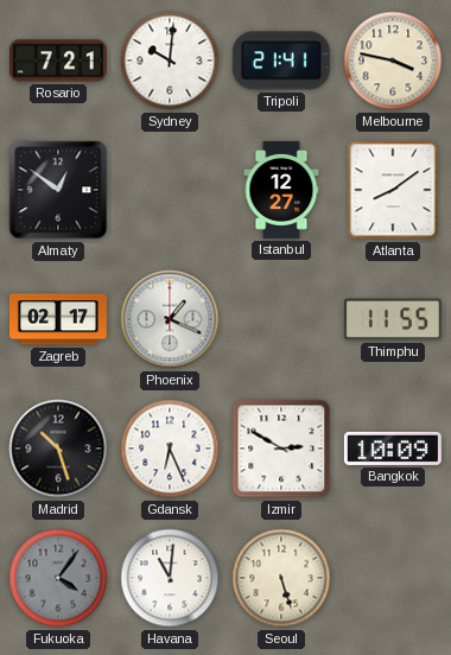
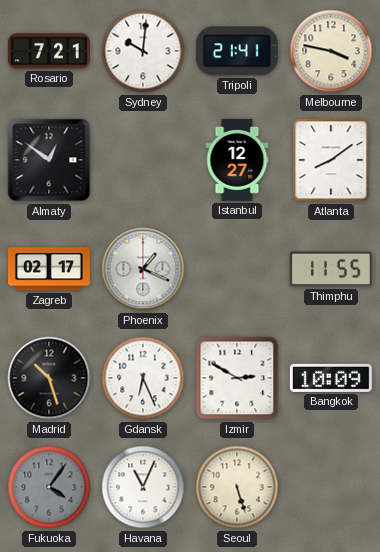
Havana: 11:01 -> 11:04
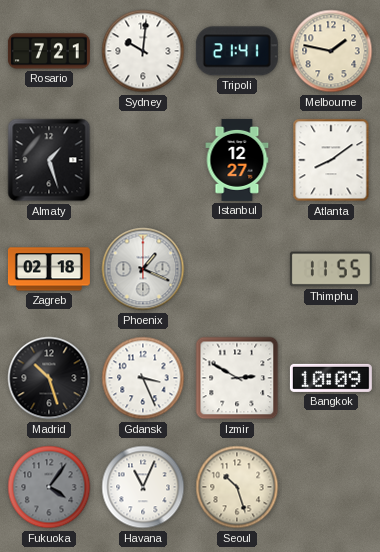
Melbourne: 3:47 -> 1:47
Almaty: 12:51 -> 1:27
Zagreb: 02:17 -> 02:18
Gdansk: 6:26 -> 3:26
Seoul: 5:27 -> 10:27
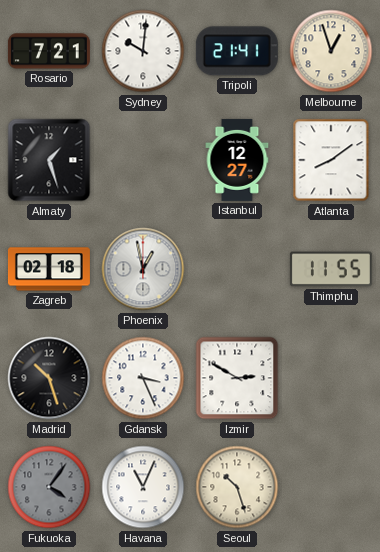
Melbourne: 1:47 -> 12:57
Phoenix: 1:19 -> 12:58
Bangkok: 10:09 -> none
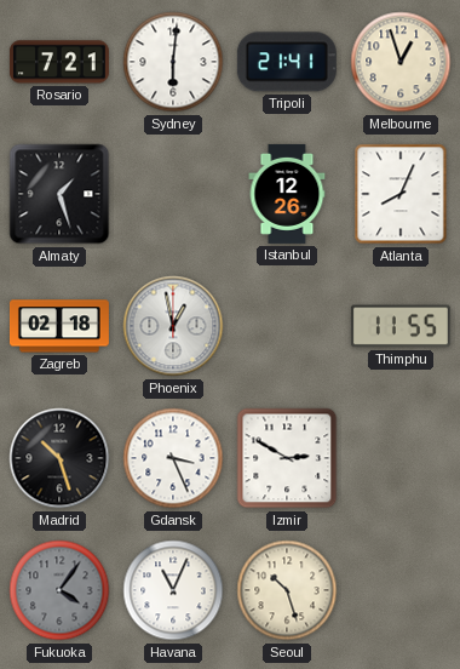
Sydney: 10:01 -> 6:01
Istanbul: 12:27 -> 12:26
Atlanta: 8:09 -> 8:04
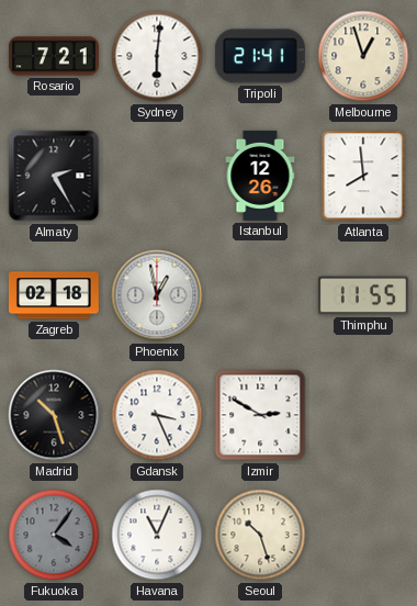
Almaty: 1:27 -> 2:25
Atlanta: 8:04 -> 7:59
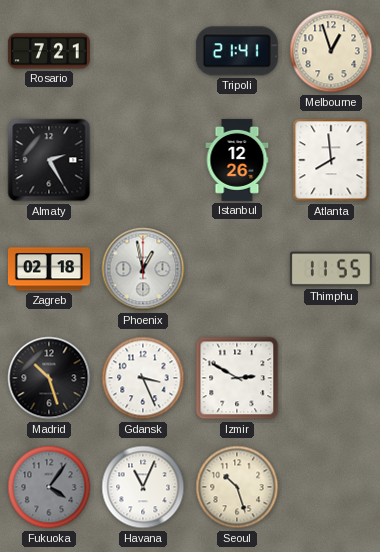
Sydney: 6:01 -> none
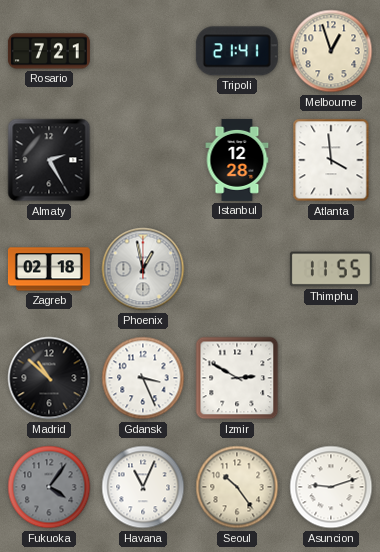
Istanbul: 12:26 -> 12:28
Atlanta: 7:59 -> 3:59
Madrid: 10:27 -> 10:52
Seoul: 10:27 -> 10:24
Asuncion: none -> 9:12
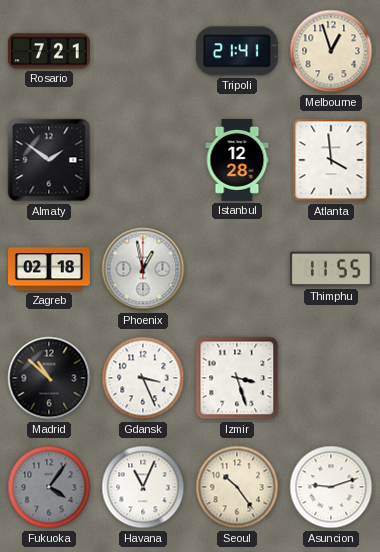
Almaty: 2:25 -> 1:51
Izmir: 2:50 -> 3:27
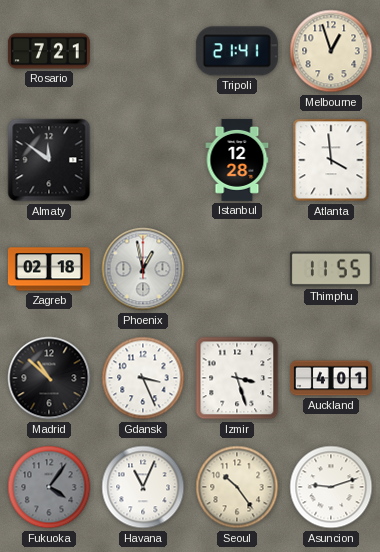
Almaty: 1:51 -> 11:51
Auckland: none -> 4:01
